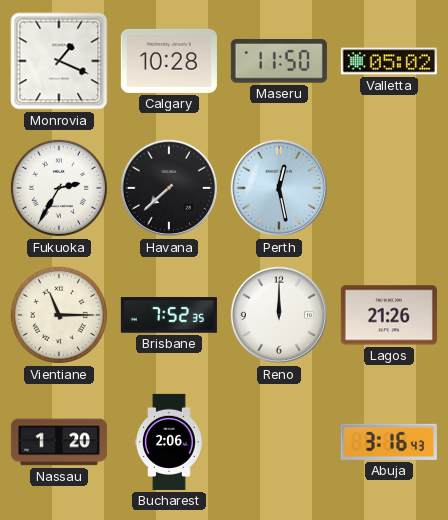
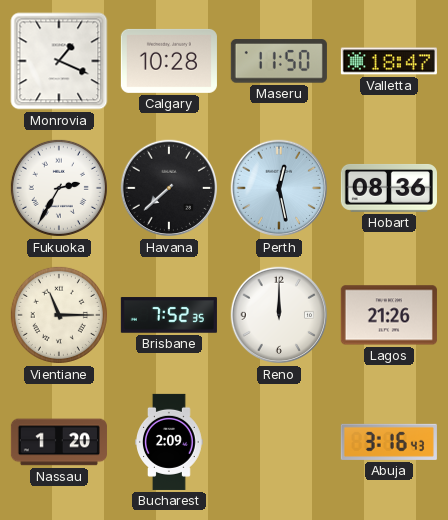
Valletta: 05:02 -> 18:47
Hobart: none -> 08:36
Bucharest: 2:06 -> 2:09
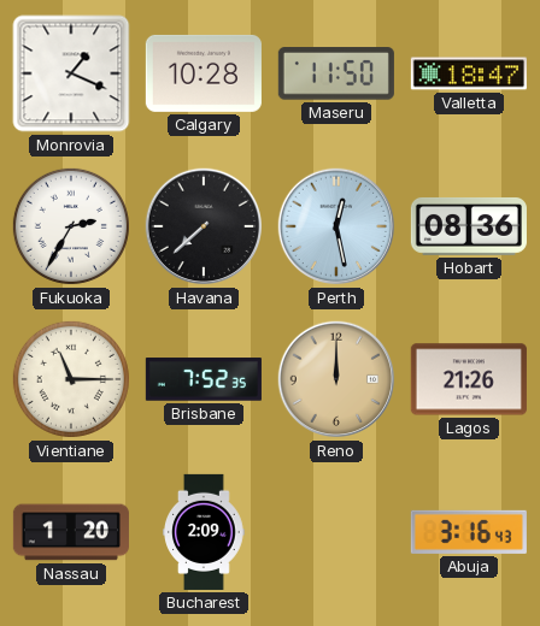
Reno dial: white -> champagne
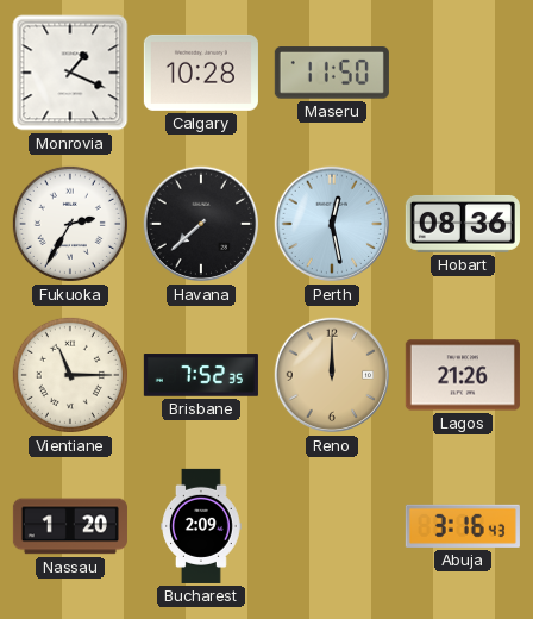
Valletta: 18:47 -> none
